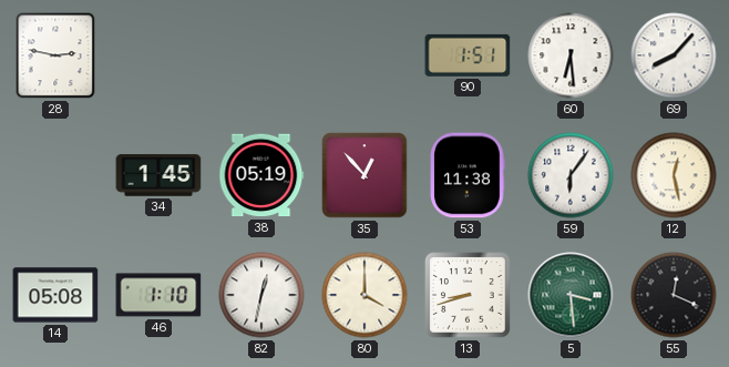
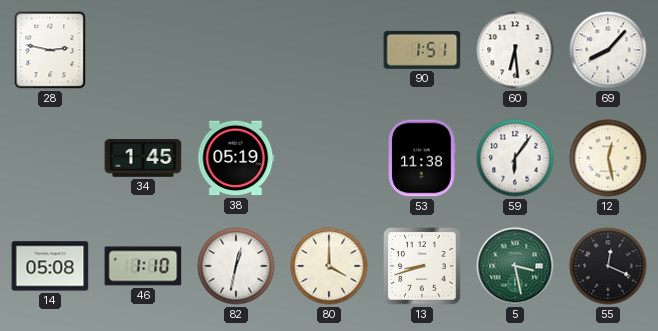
35: 12:53 -> none
5: 3:29 -> 3:28
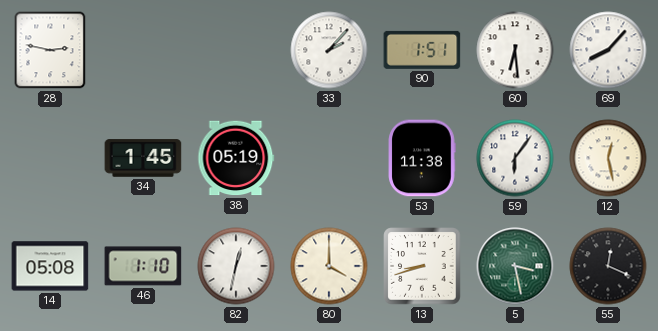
33: none -> 2:07
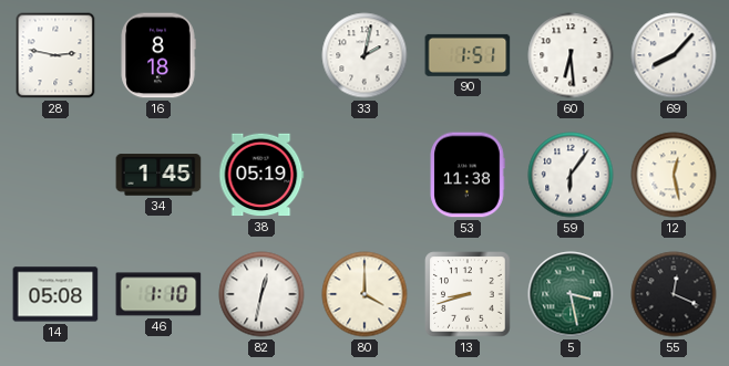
16: none -> 8:18
33: 2:07 -> 2:02
